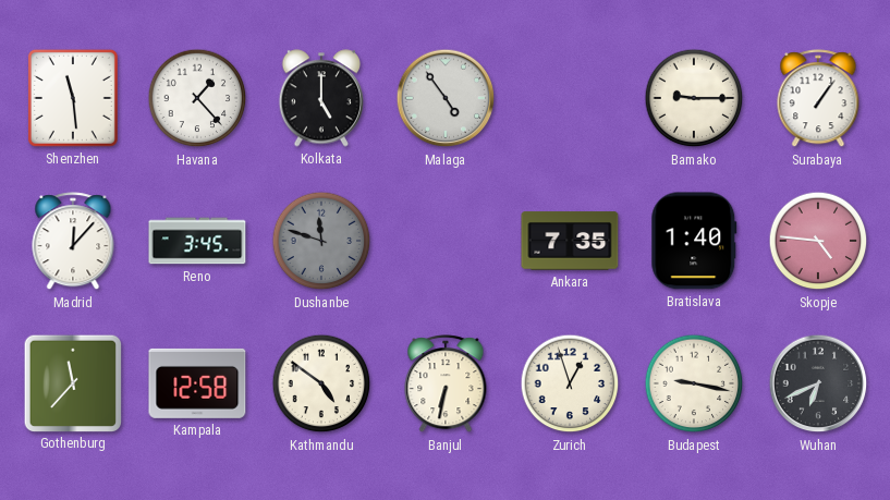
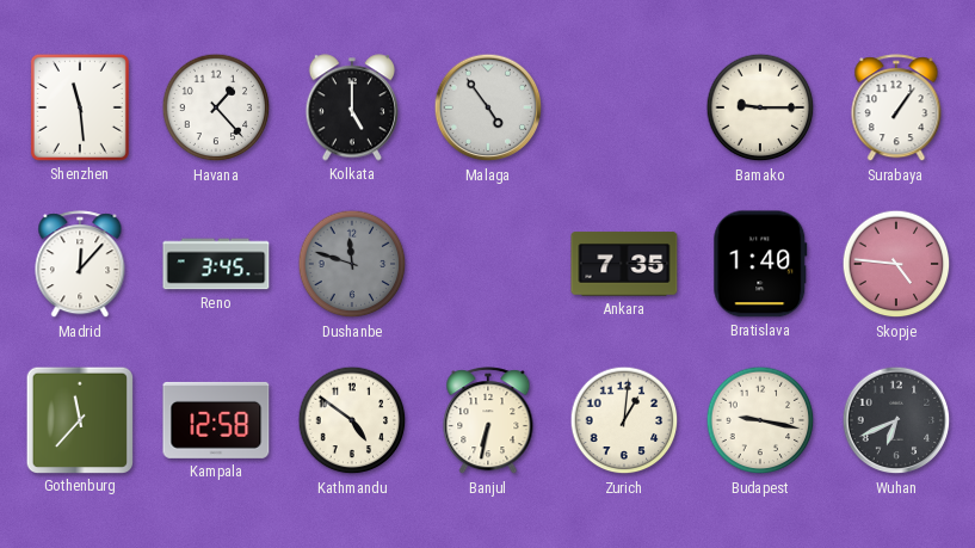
Zurich: 12:57 -> 1:01
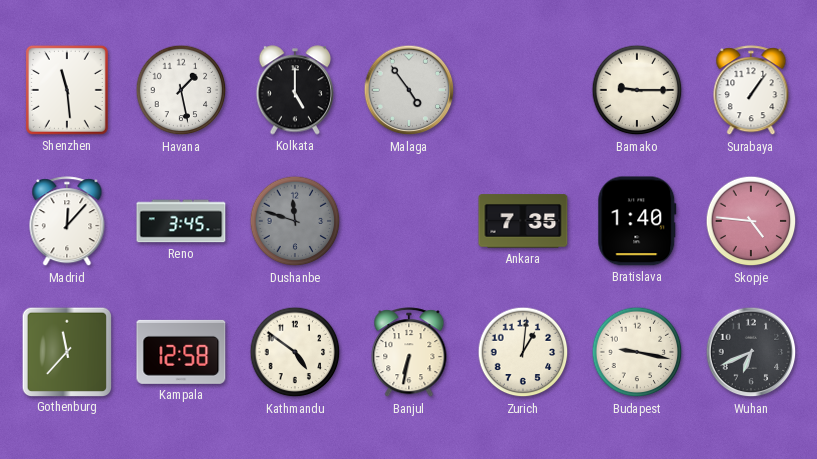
Havana: 1:23 -> 1:28
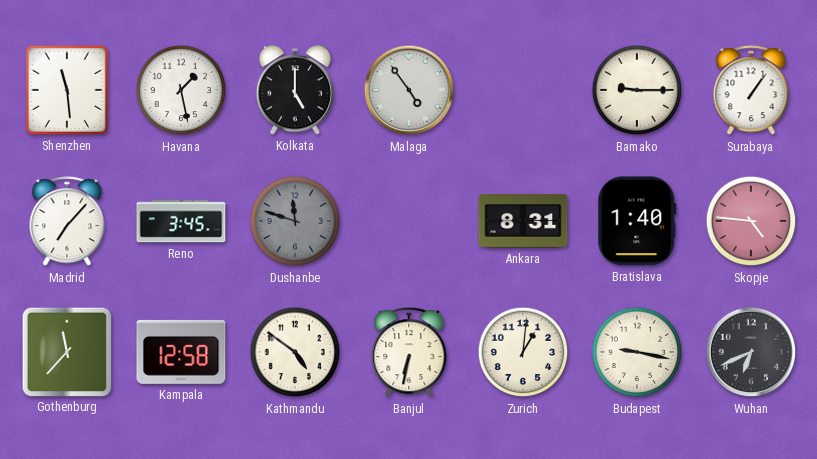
Madrid: 12:07 -> 7:07
Ankara: 7:35 -> 8:31
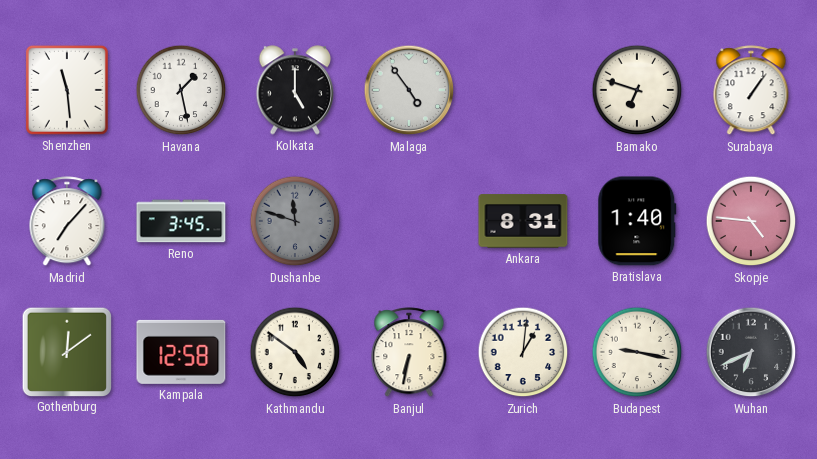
Bamako: 9:15 -> 6:48
Gothenburg: 11:37 -> 12:09
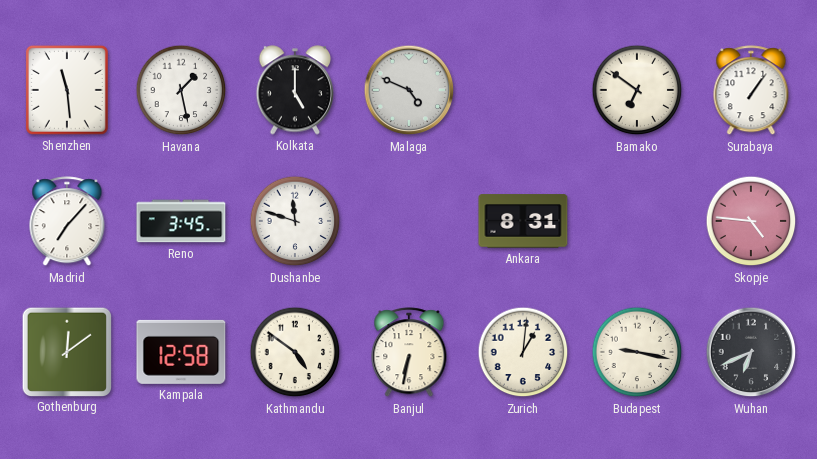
Malaga: 4:54 -> 4:49
Bamako: 6:48 -> 6:51
Dushanbe dial: grey -> white
Bratislava: 1:40 -> none
